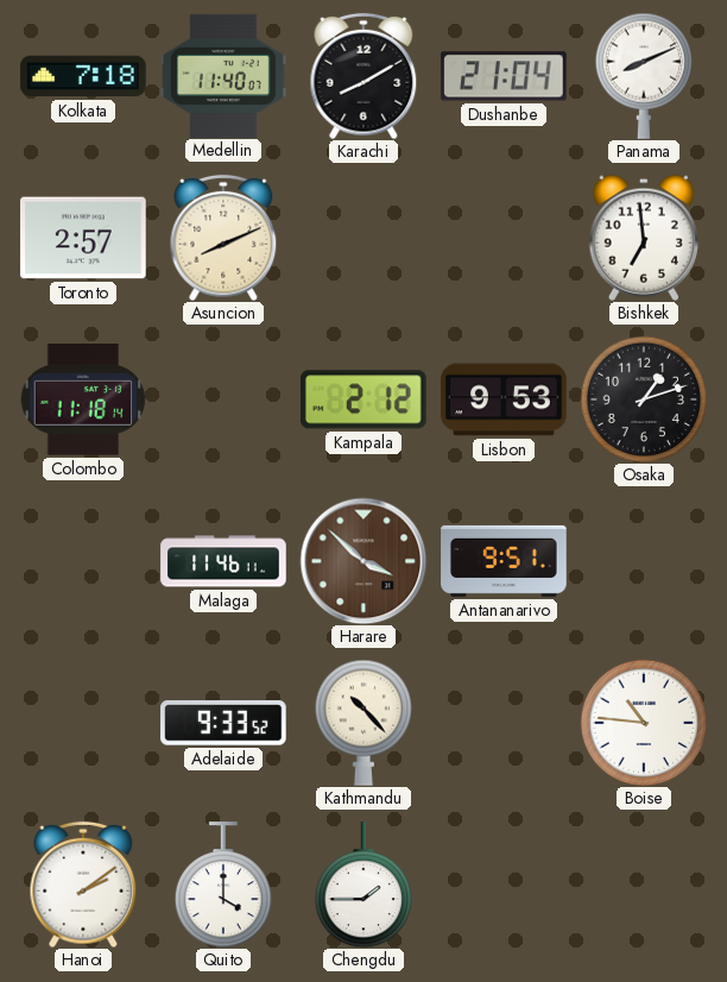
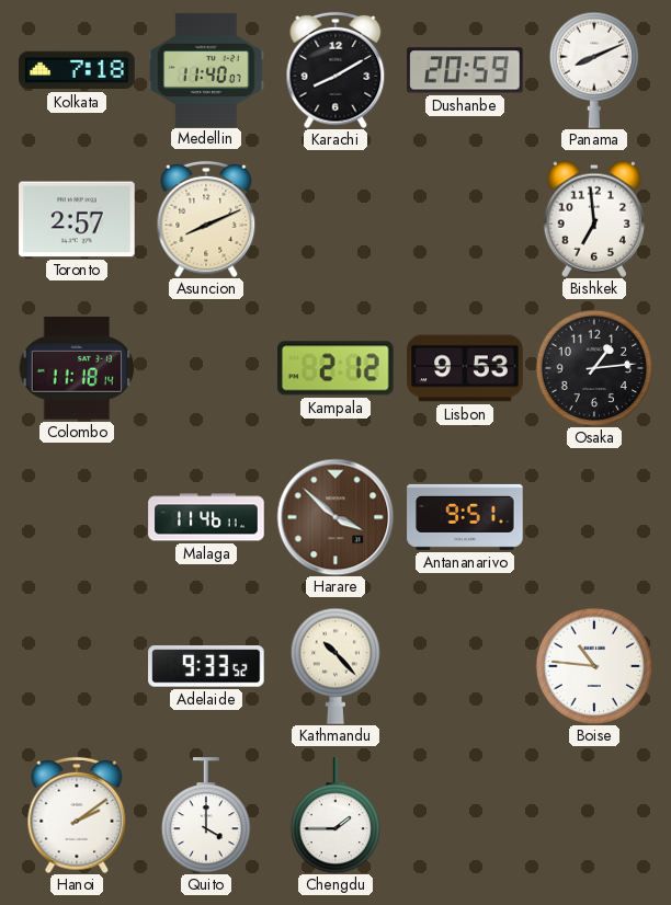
Dushanbe: 21:04 -> 20:59
Osaka: 1:12 -> 1:14
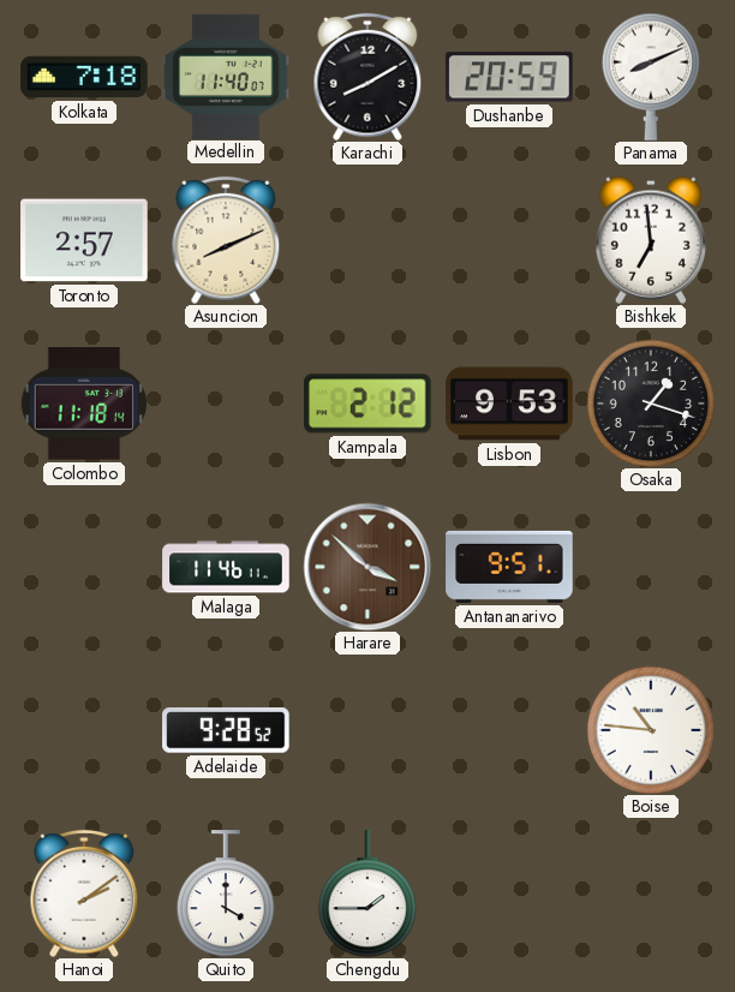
Osaka: 1:14 -> 1:18
Adelaide: 9:33 -> 9:28
Kathmandu: 10:23 -> none
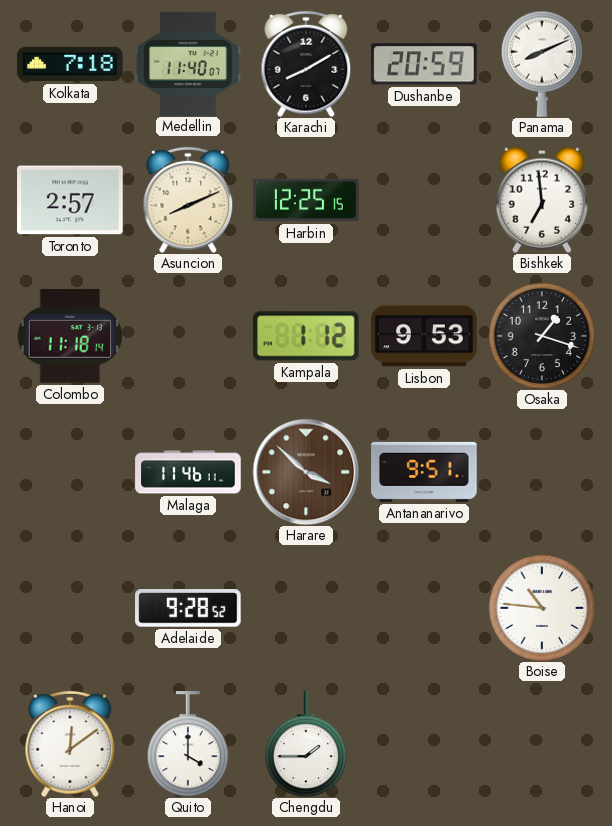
Harbin: none -> 12:25
Kampala: 2:12 -> 1:12
Hanoi: 2:09 -> 12:09
